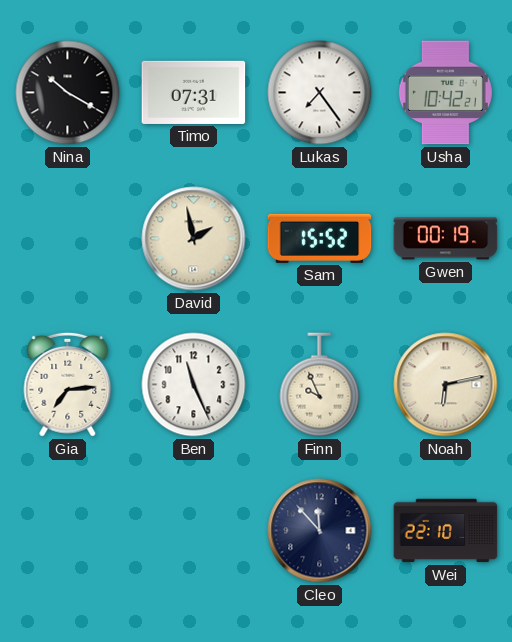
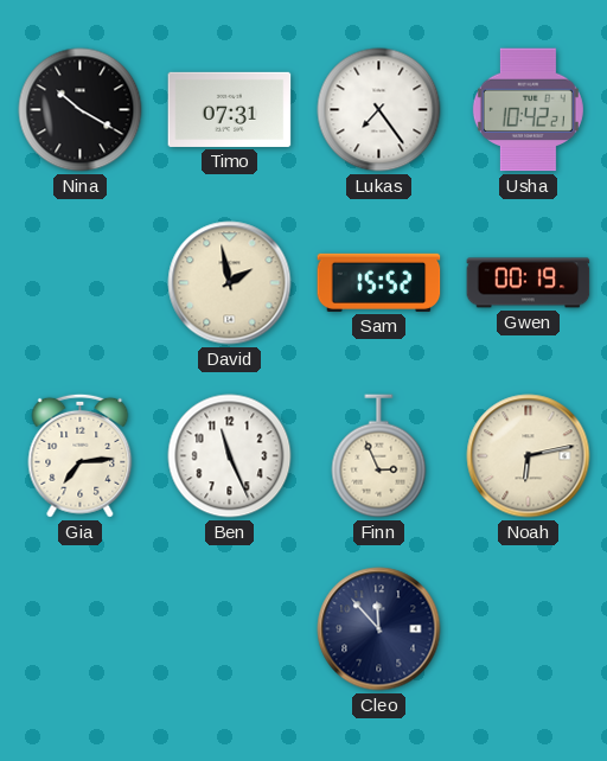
Finn: 9:56 -> 2:56
Wei: 22:10 -> none
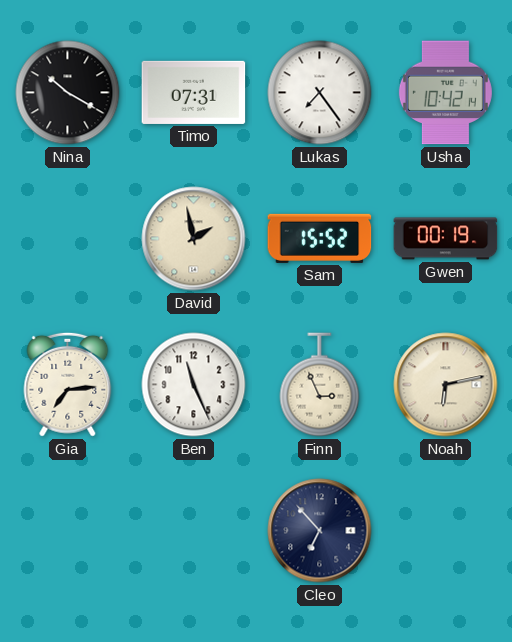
Usha: 10:42:21 -> 10:42:14
Cleo: 11:53 -> 6:53
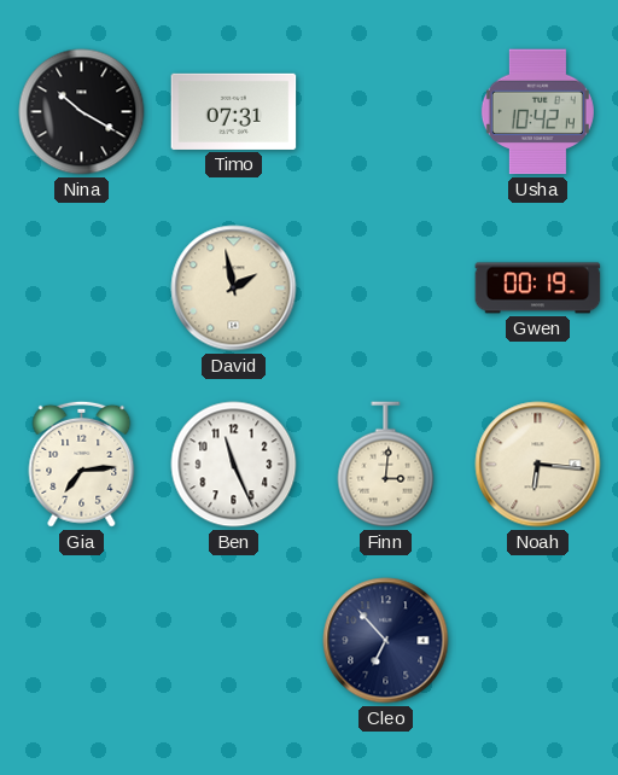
Lukas: 7:24 -> none
Sam: 15:52 -> none
Finn: 2:56 -> 3:01
Noah: 6:13 -> 6:16
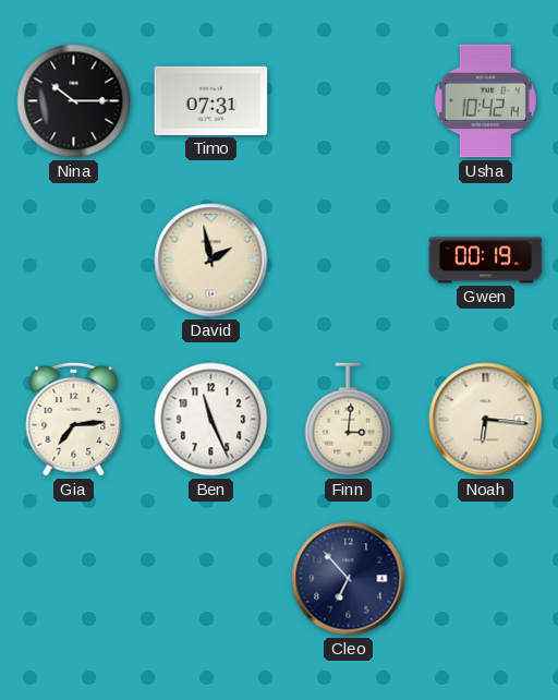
Nina: 10:20 -> 10:15
